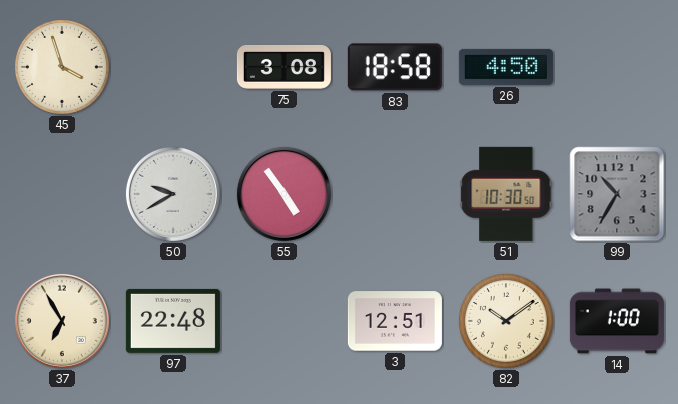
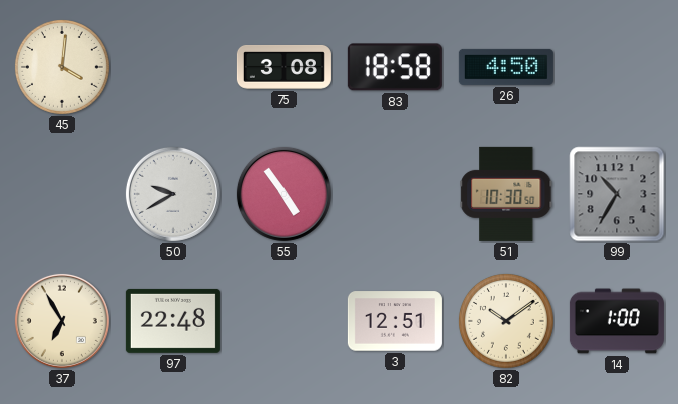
45: 3:57 -> 4:01
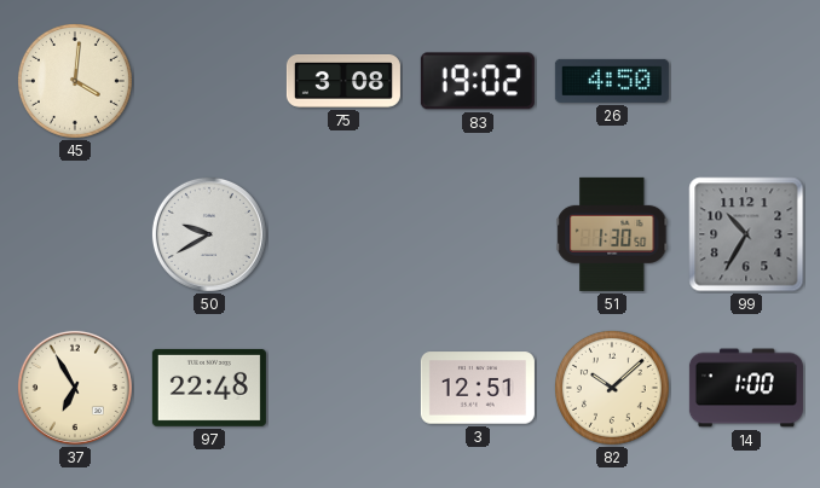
83: 18:58 -> 19:02
55: 4:54 -> none
51: 10:30 -> 1:30
82: 10:09 -> 10:08
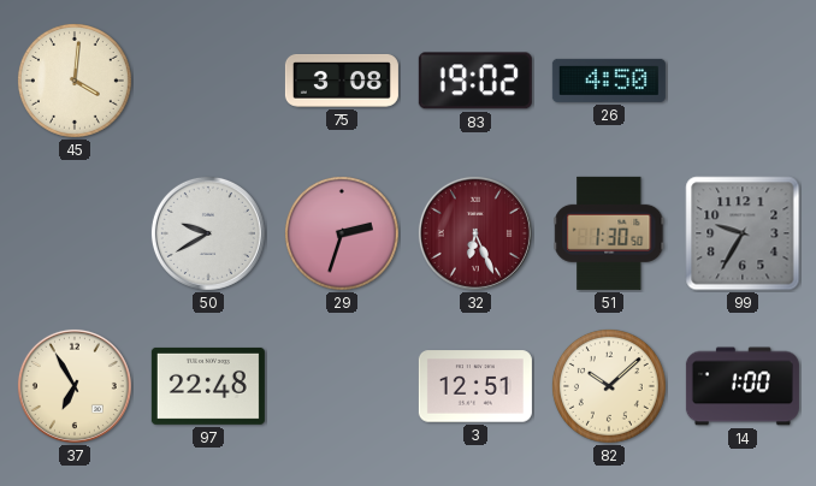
29: none -> 2:33
32: none -> 6:26
99: 10:35 -> 9:35
